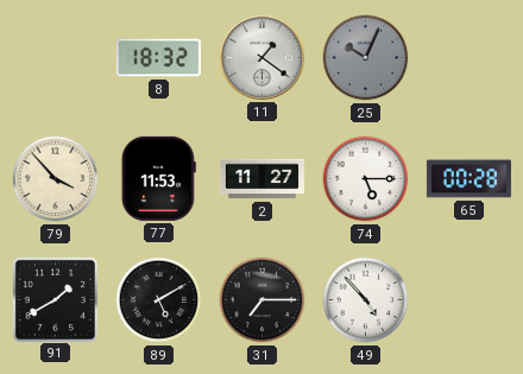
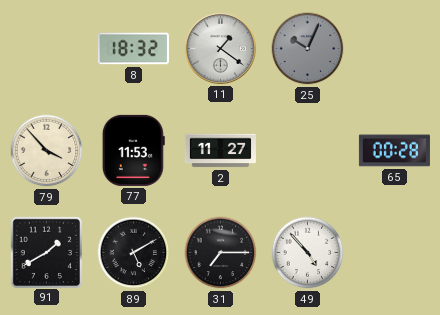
74: 5:15 -> none
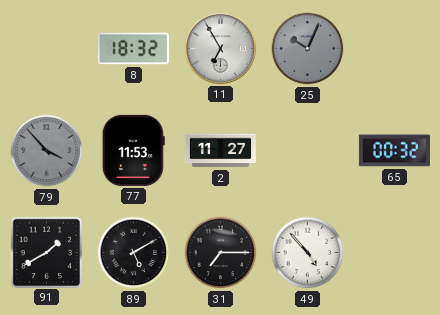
11: 1:21 -> 6:55
79 dial: cream -> grey
65: 00:28 -> 00:32
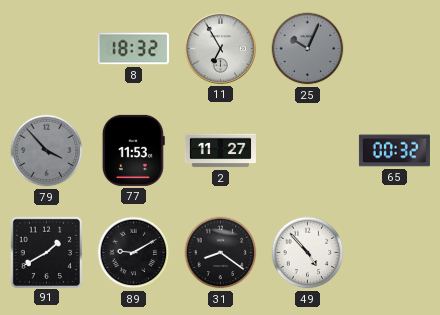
89: 5:10 -> 9:10
31: 7:15 -> 8:21
